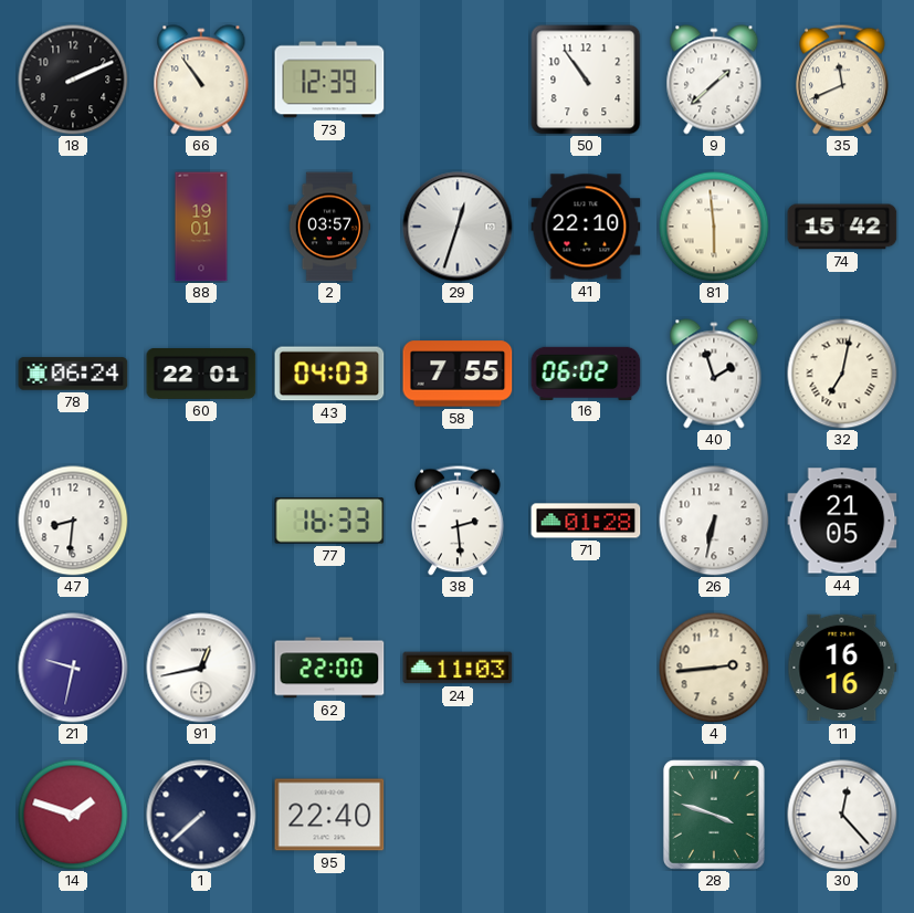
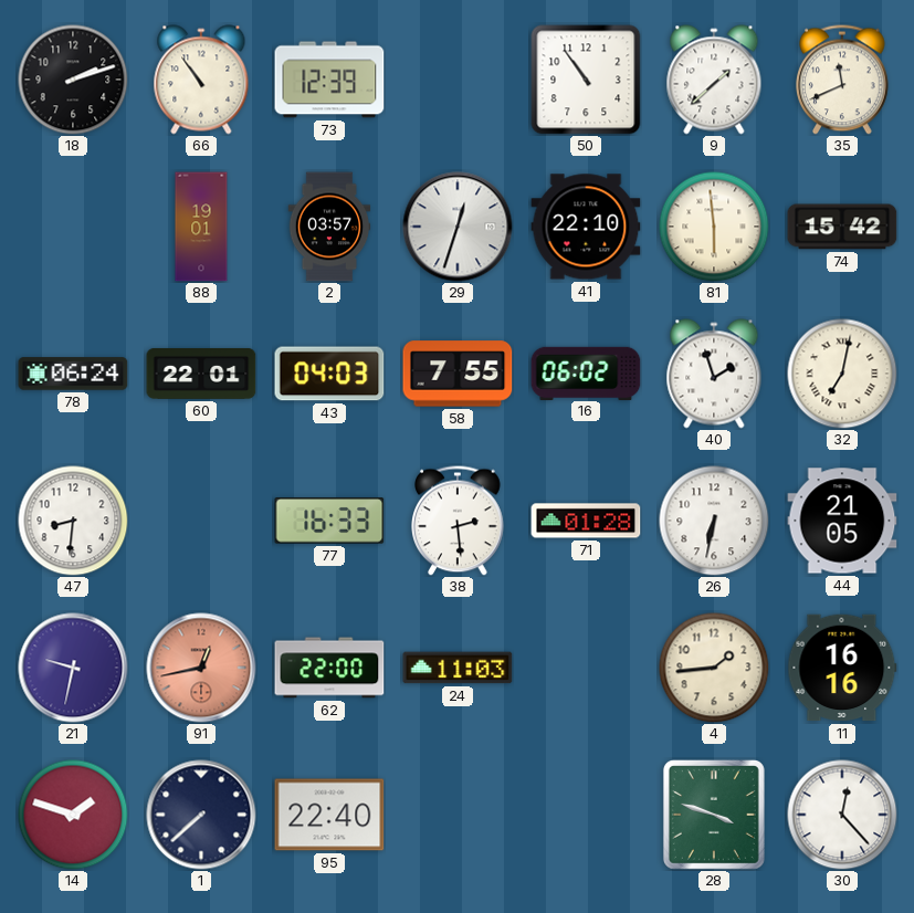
18: 2:11 -> 2:12
91 dial: white -> salmon
4: 2:44 -> 1:44
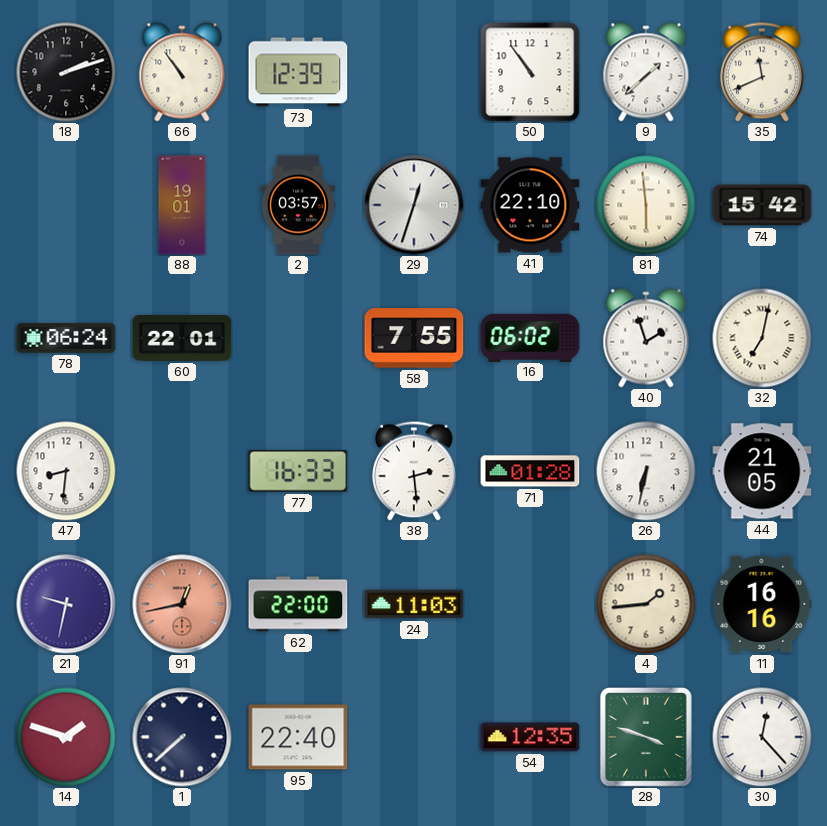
43: 04:03 -> none
54: none -> 12:35
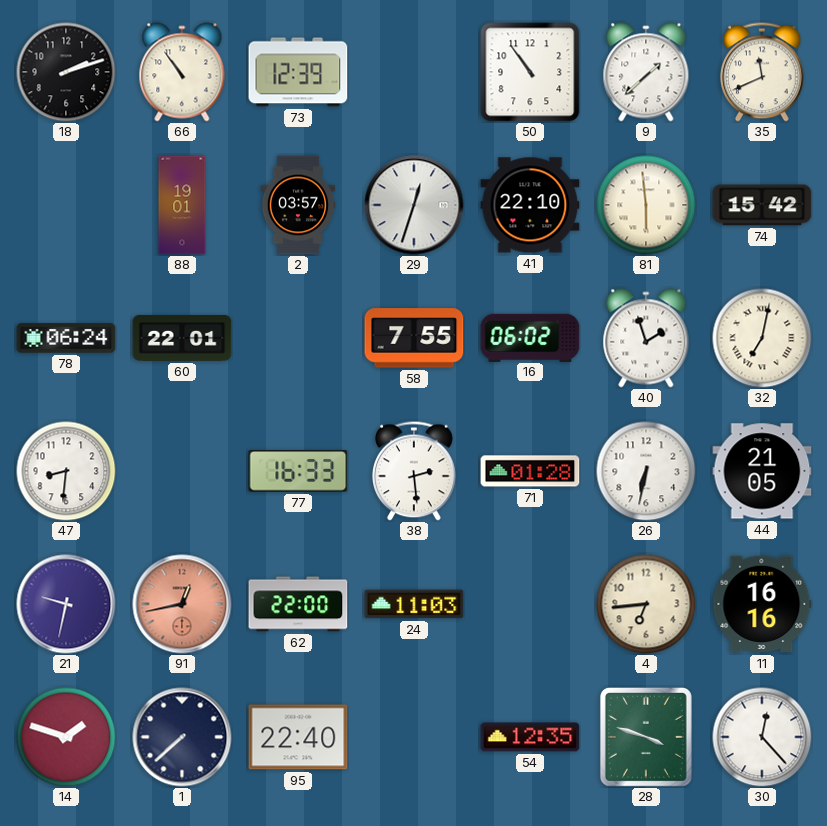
4: 1:44 -> 6:44
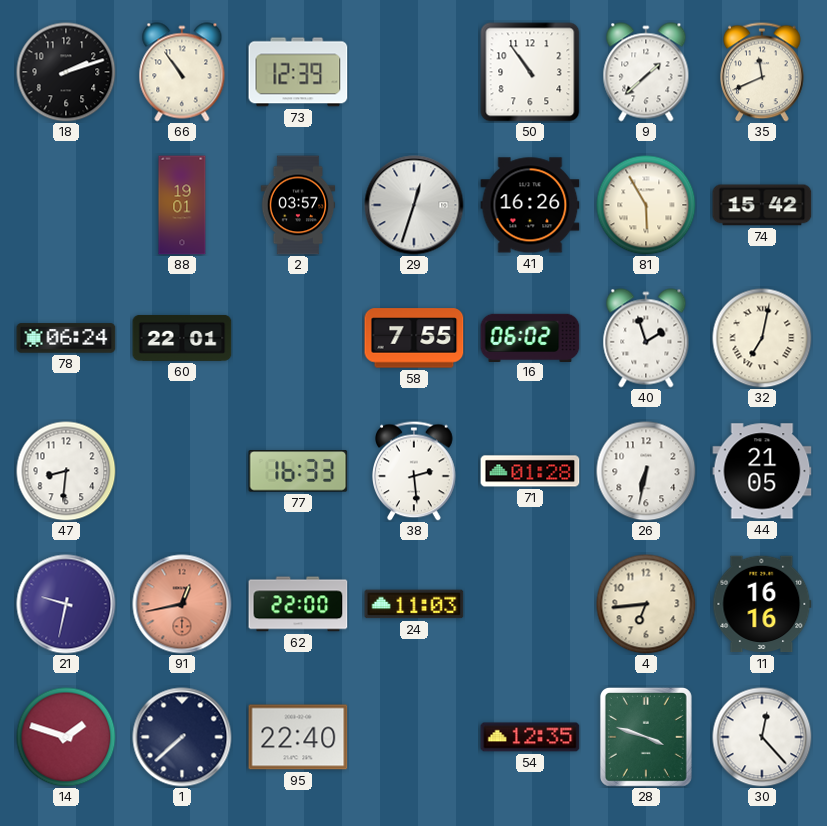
41: 22:10 -> 16:26
81: 5:59 -> 5:55
